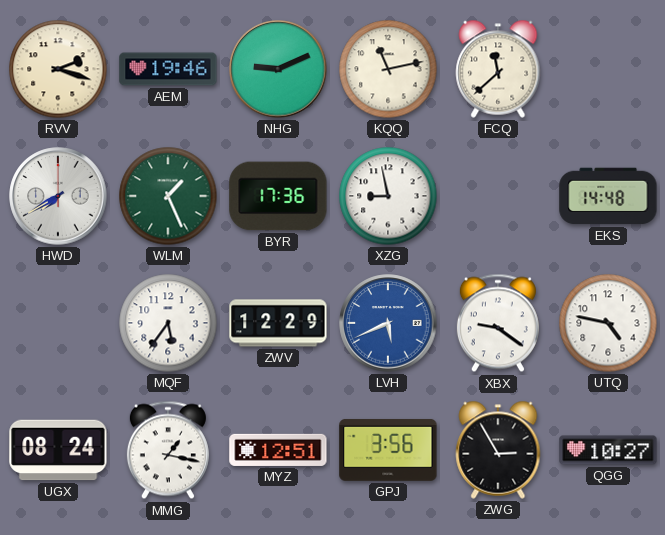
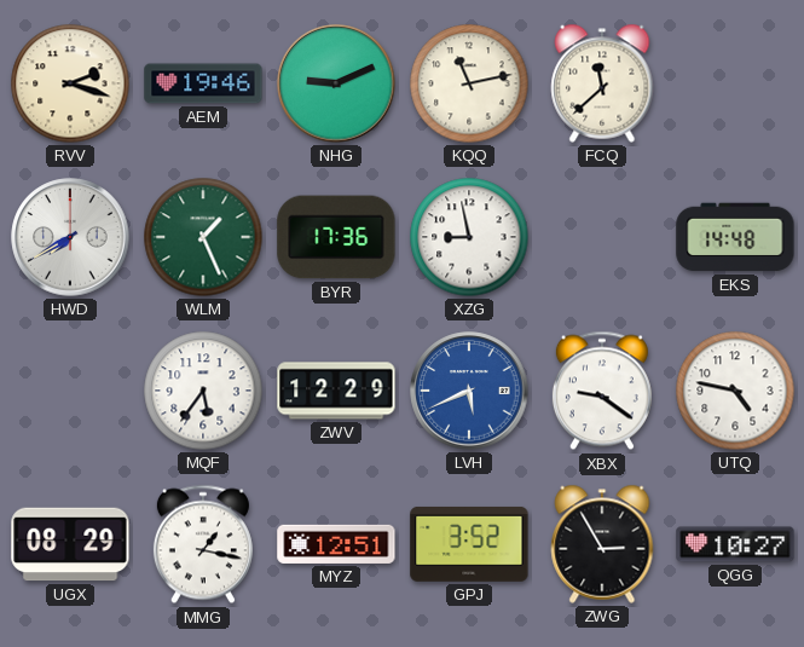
UGX: 08:24 -> 08:29
GPJ: 3:56 -> 3:52
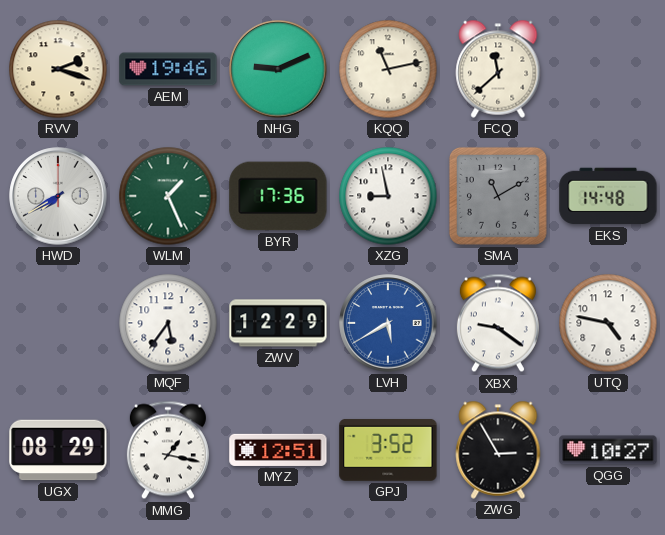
SMA: none -> 11:10
LVH: 5:41 -> 5:40
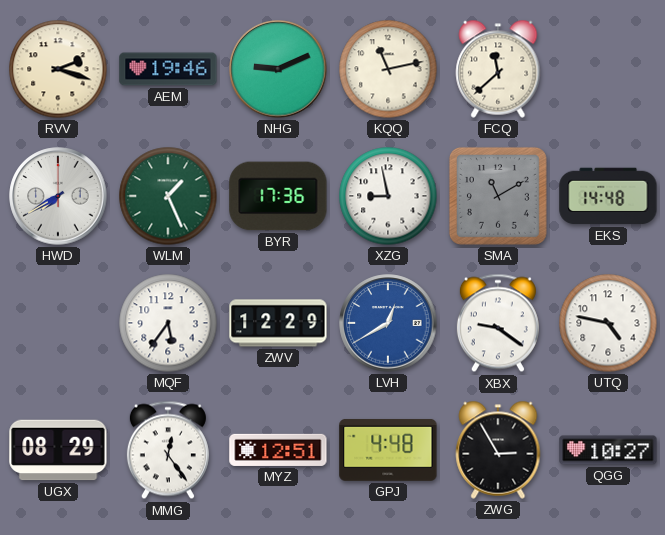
LVH: 5:40 -> 12:40
MMG: 1:17 -> 12:24
GPJ: 3:52 -> 4:48
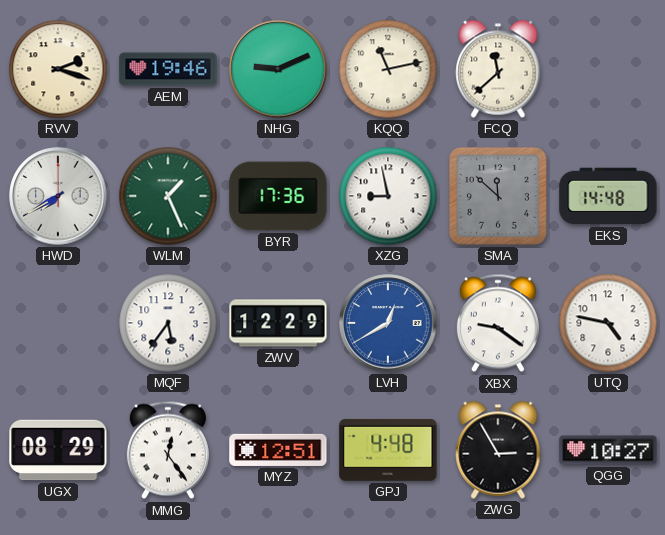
SMA: 11:10 -> 11:52
